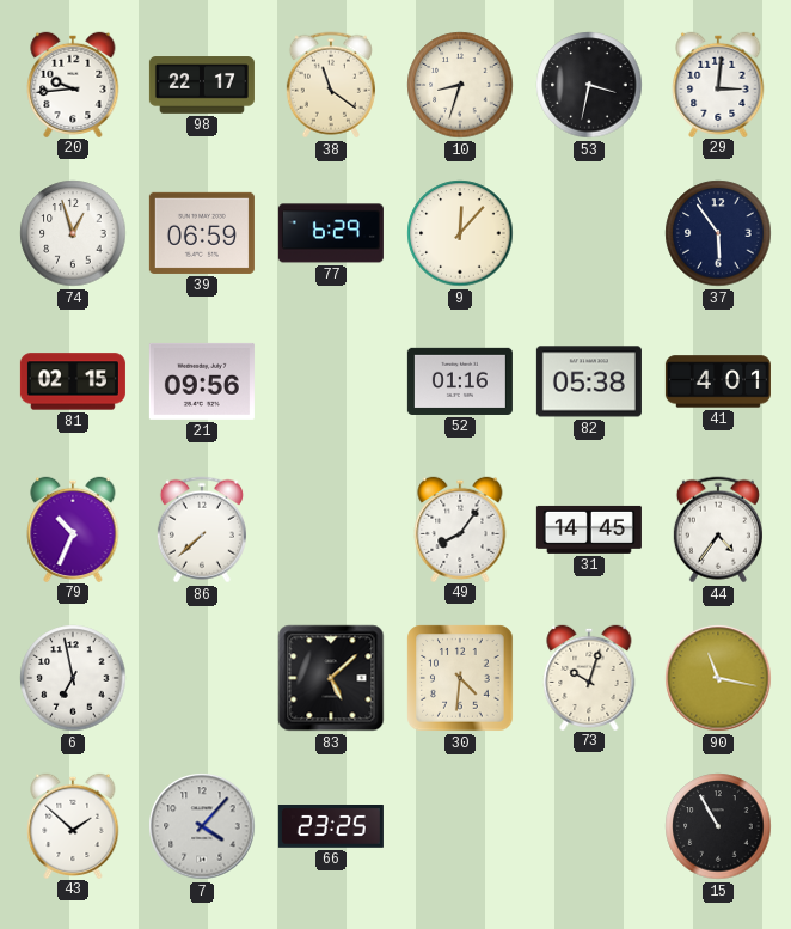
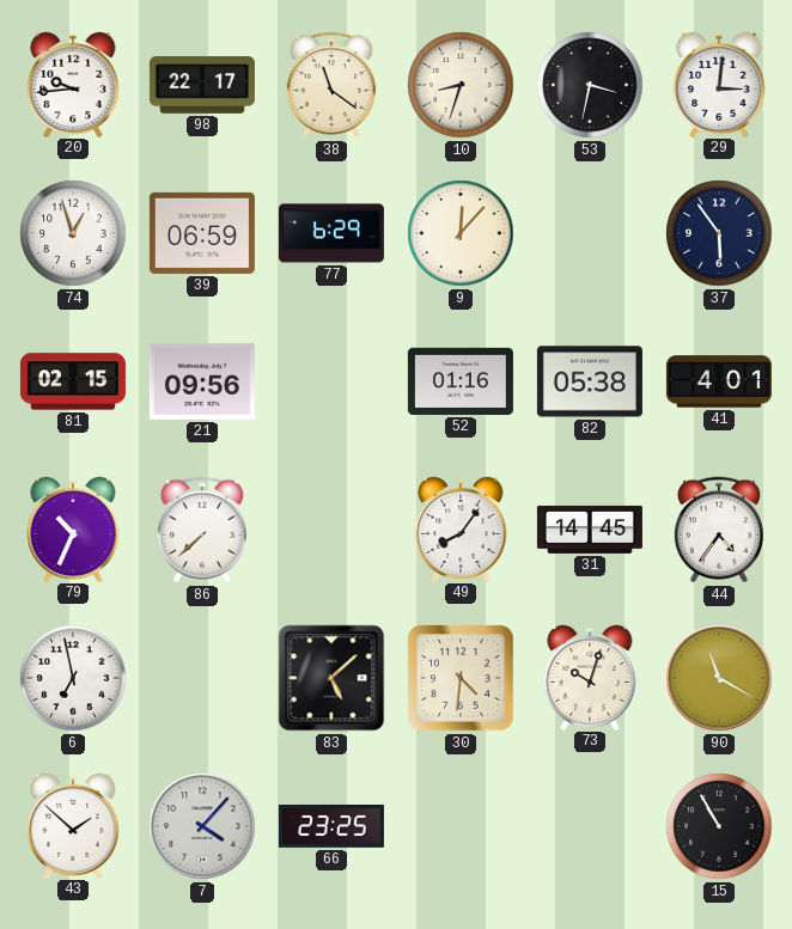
90: 11:17 -> 11:20
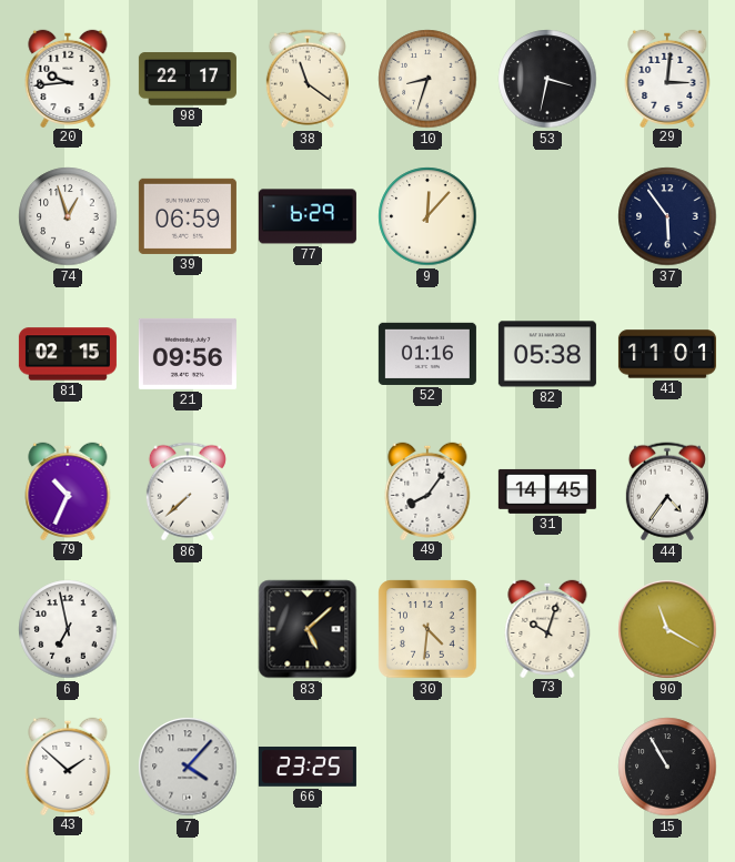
41: 4:01 -> 11:01
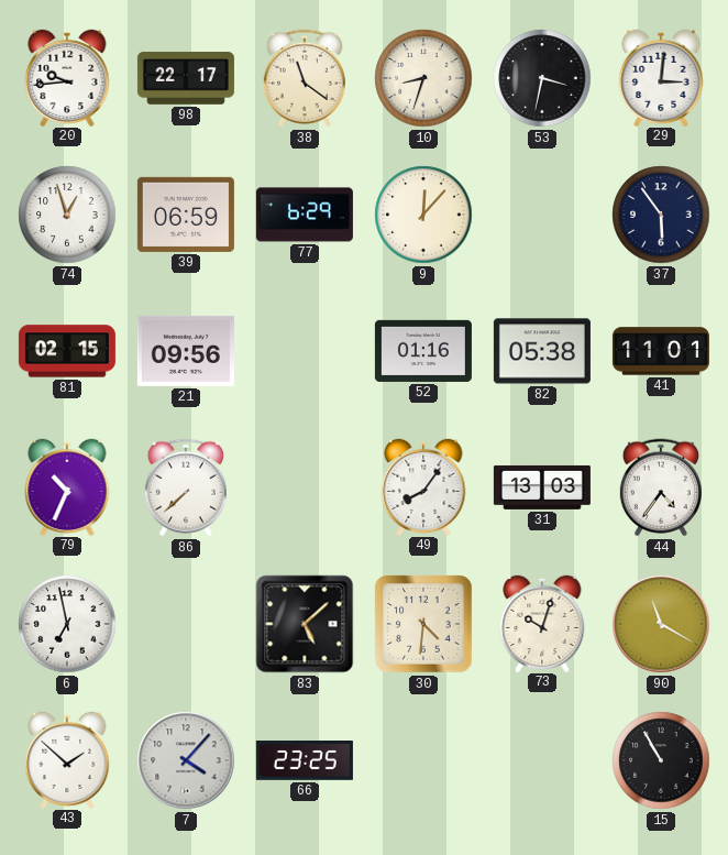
31: 14:45 -> 13:03
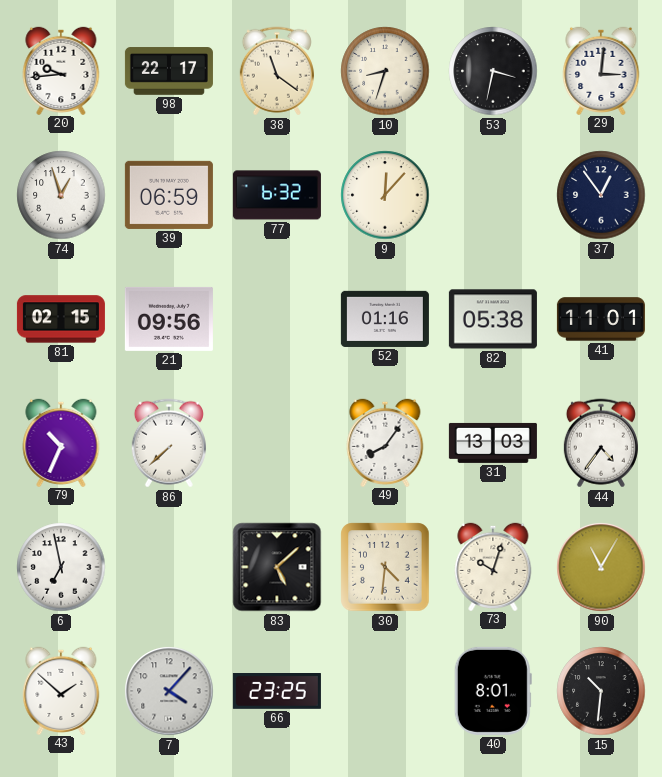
77: 6:29 -> 6:32
37: 5:54 -> 12:54
90: 11:20 -> 11:05
40: none -> 8:01
15: 10:55 -> 10:31
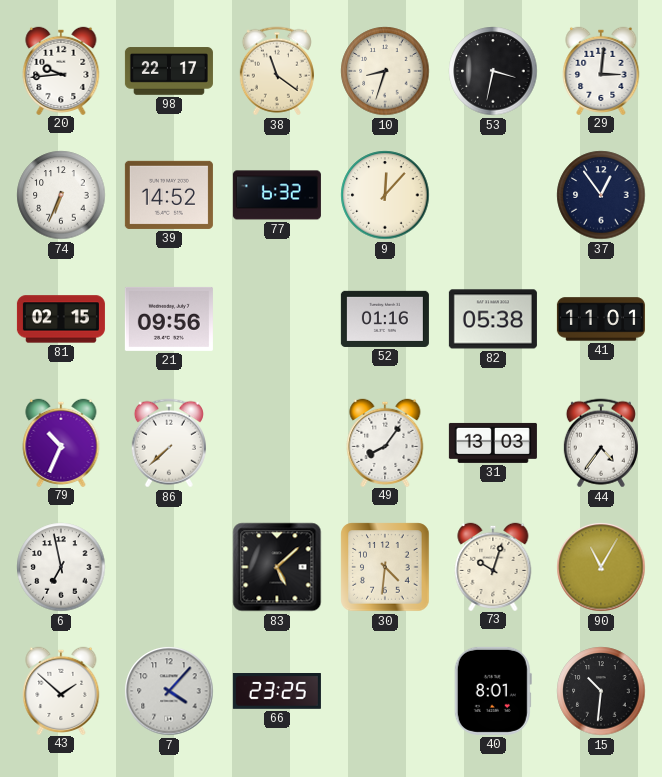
74: 12:57 -> 6:34
39: 06:59 -> 14:52
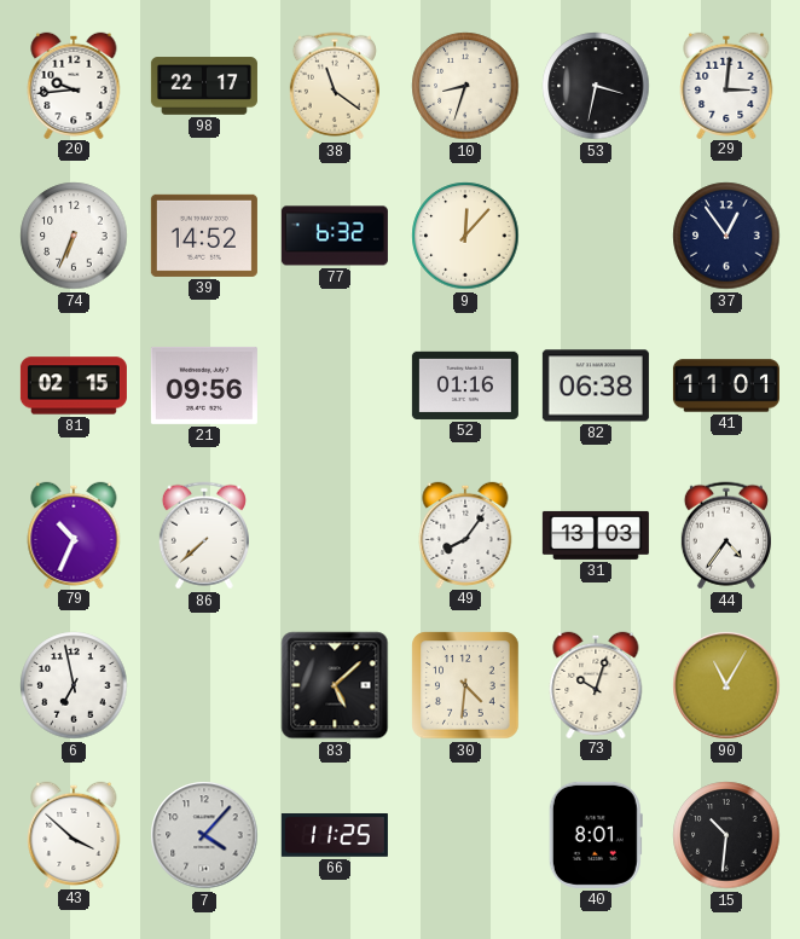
82: 05:38 -> 06:38
43: 1:52 -> 3:52
66: 23:25 -> 11:25
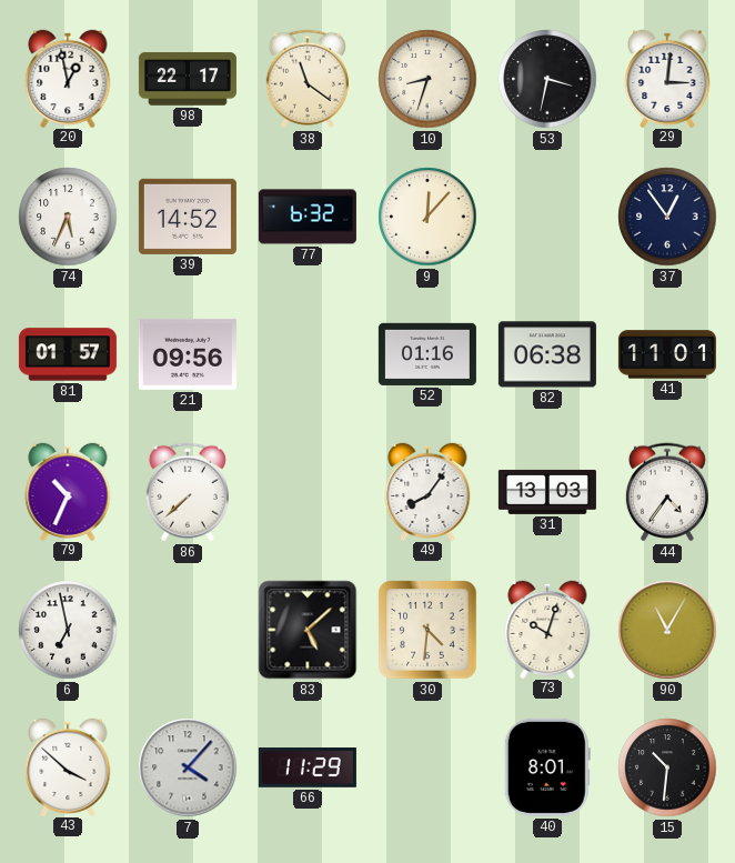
20: 9:44 -> 12:58
74: 6:34 -> 5:34
81: 02:15 -> 01:57
66: 11:25 -> 11:29
